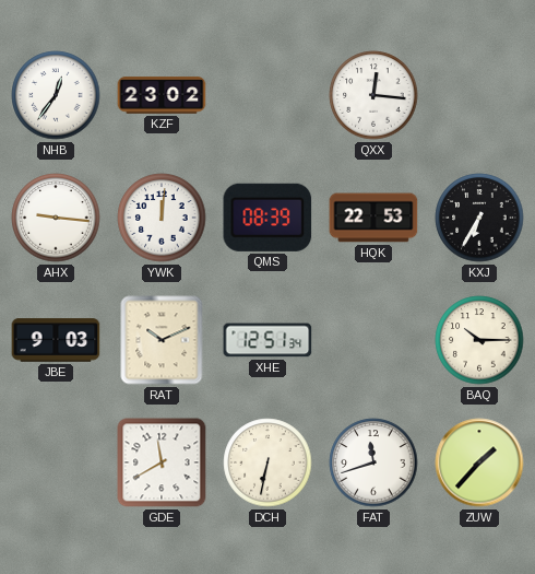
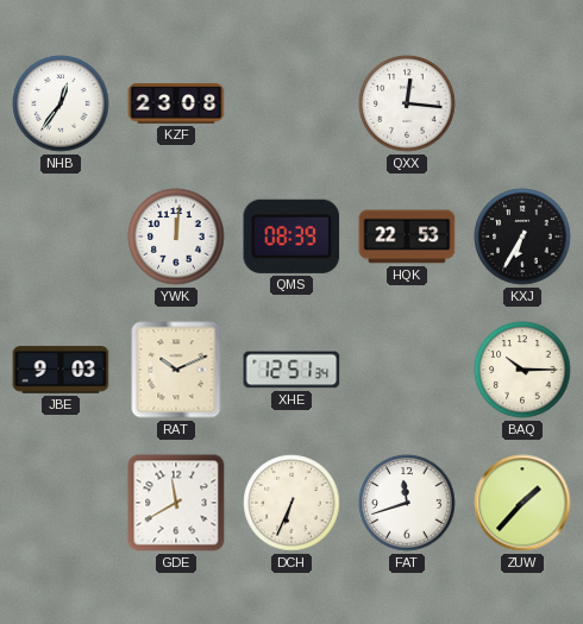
KZF: 23:02 -> 23:08
AHX: 9:16 -> none
DCH: 6:32 -> 6:34
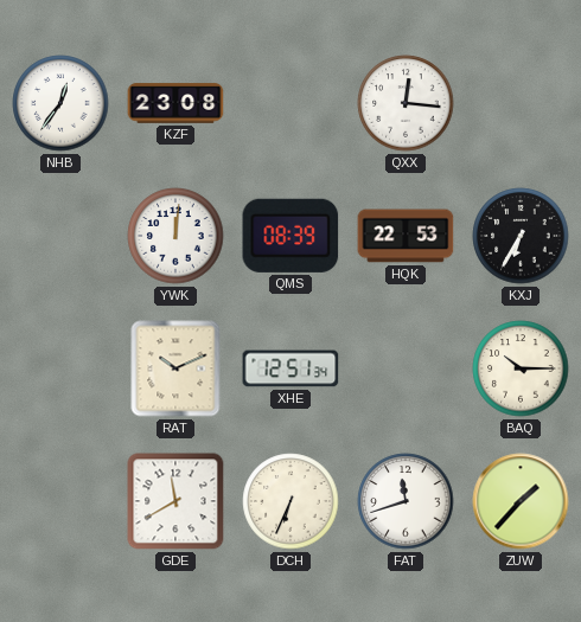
JBE: 9:03 -> none
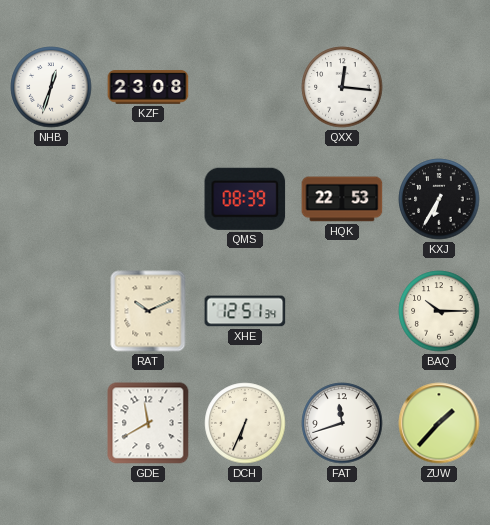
NHB: 12:36 -> 12:33
YWK: 12:01 -> none
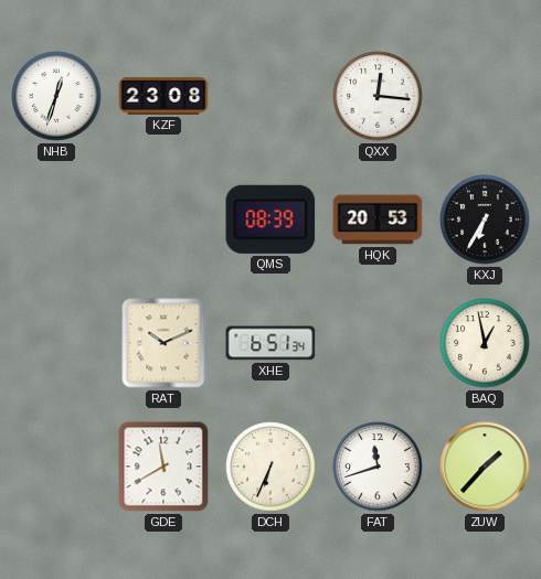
HQK: 22:53 -> 20:53
XHE: 12:51 -> 6:51
BAQ: 10:15 -> 12:58
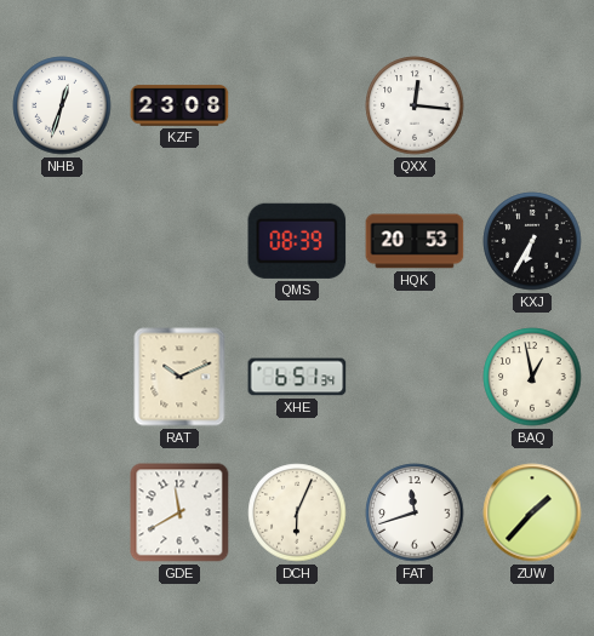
DCH: 6:34 -> 6:04
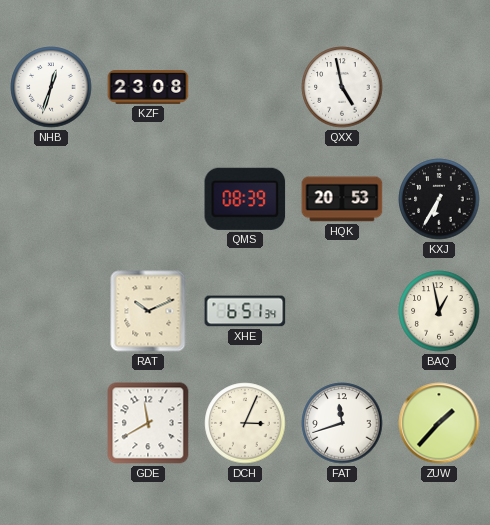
QXX: 12:16 -> 4:58
DCH: 6:04 -> 3:04
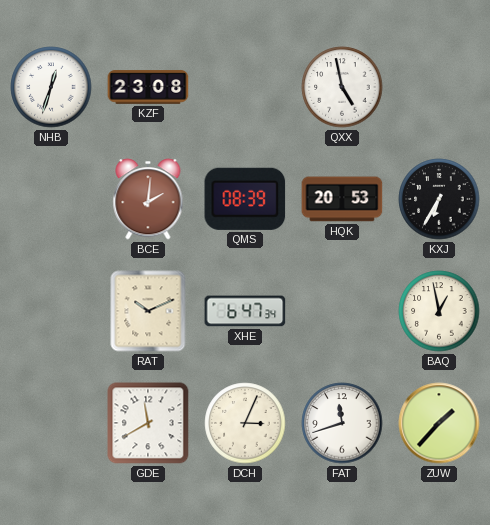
BCE: none -> 2:01
XHE: 6:51 -> 6:47
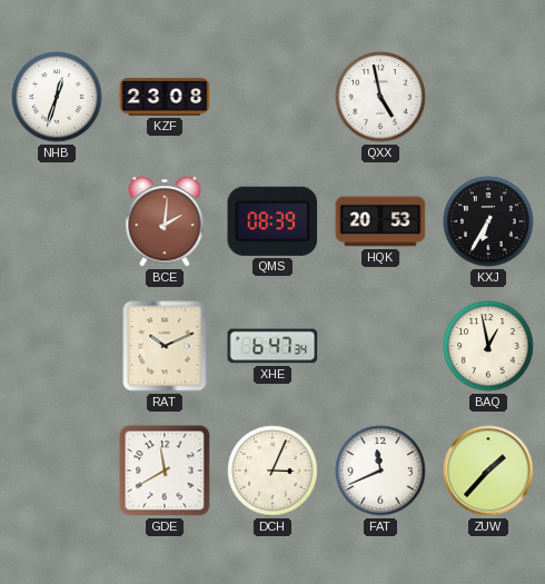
FAT: 11:42 -> 11:41
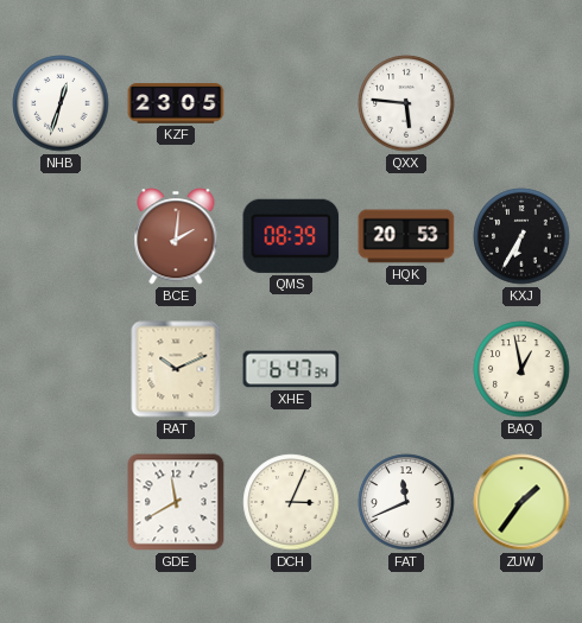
KZF: 23:08 -> 23:05
QXX: 4:58 -> 5:46
ZUW: 1:37 -> 1:36
